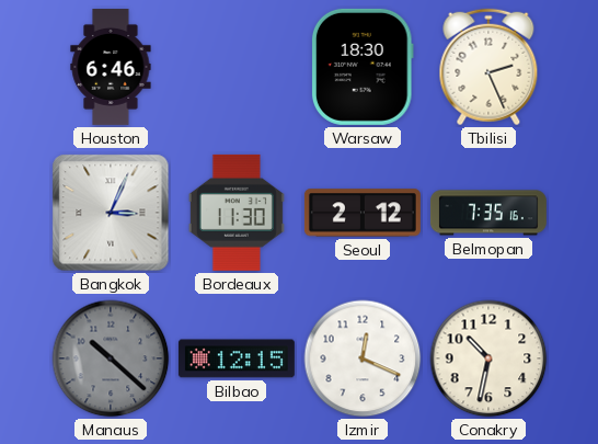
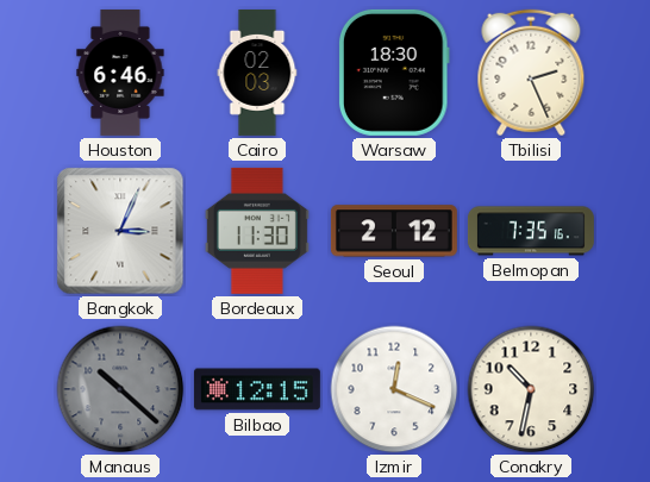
Cairo: none -> 02:03
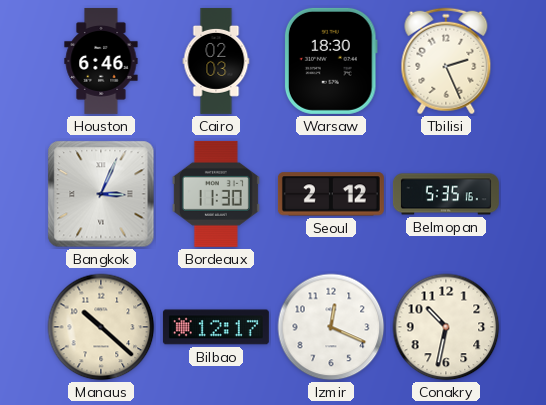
Belmopan: 7:35 -> 5:35
Manaus dial: grey -> cream
Bilbao: 12:15 -> 12:17
